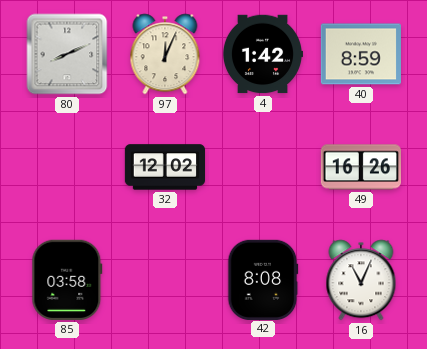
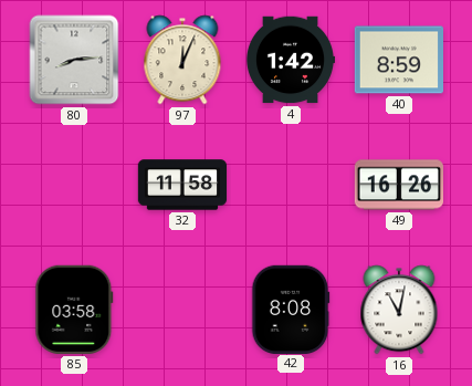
80: 8:11 -> 8:14
32: 12:02 -> 11:58
16: 11:04 -> 11:02
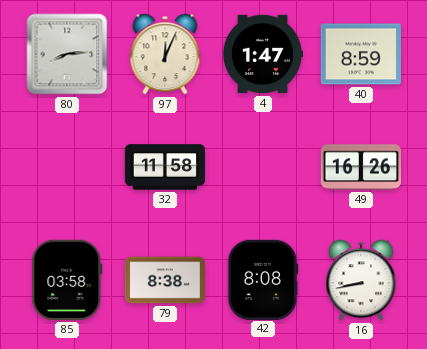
4: 1:42 -> 1:47
79: none -> 8:38
16: 11:02 -> 8:43
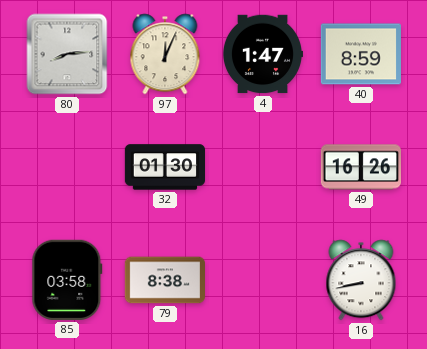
32: 11:58 -> 01:30
42: 8:08 -> none
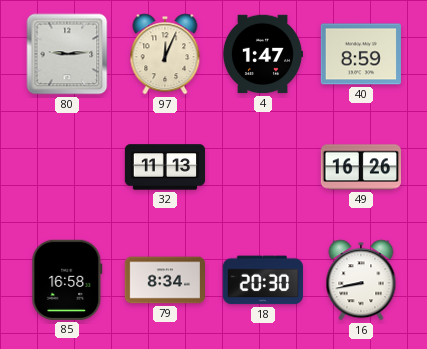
80: 8:14 -> 9:14
32: 01:30 -> 11:13
85: 03:58 -> 16:58
79: 8:38 -> 8:34
18: none -> 20:30
